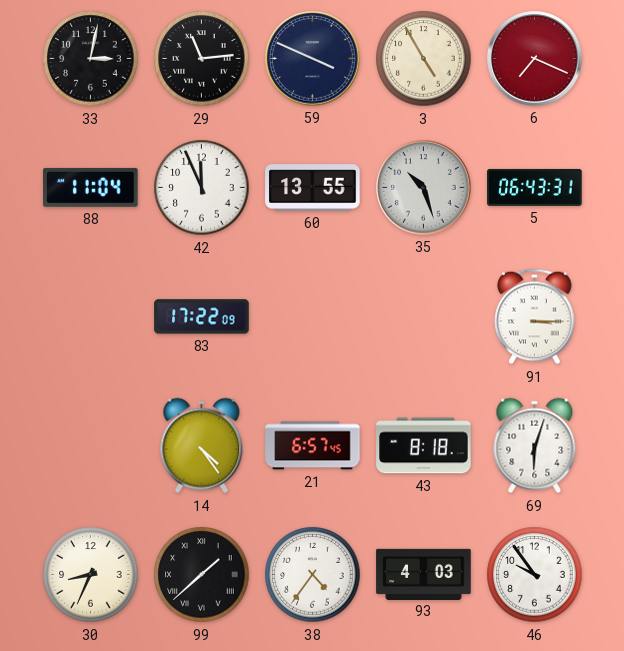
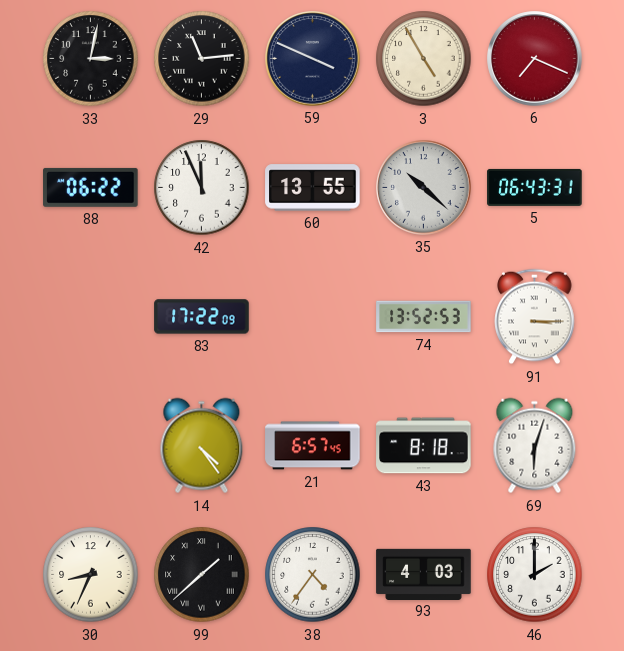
88: 11:04 -> 06:22
35: 10:27 -> 10:22
74: none -> 13:52
46: 9:54 -> 2:00
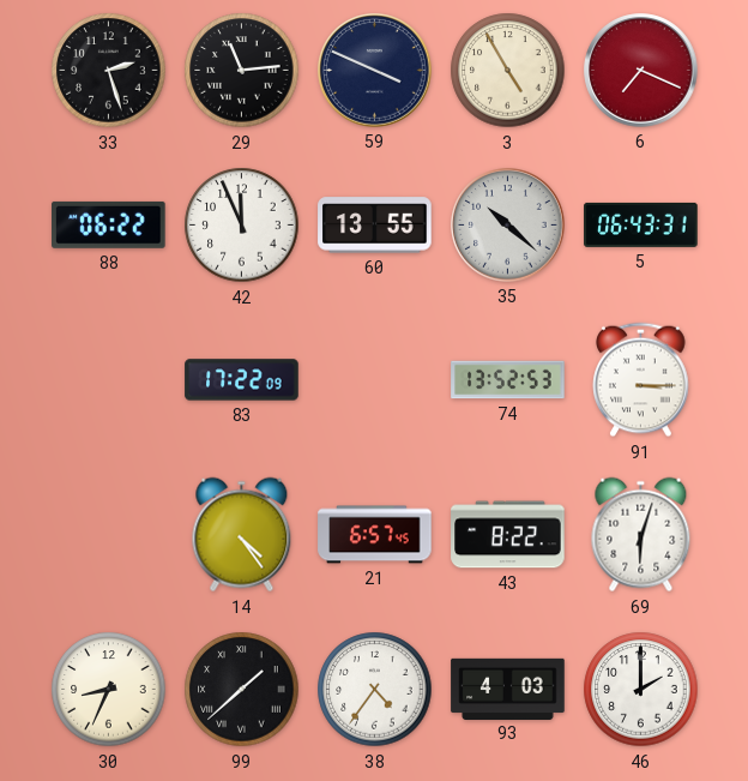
33: 3:02 -> 2:27
43: 8:18 -> 8:22
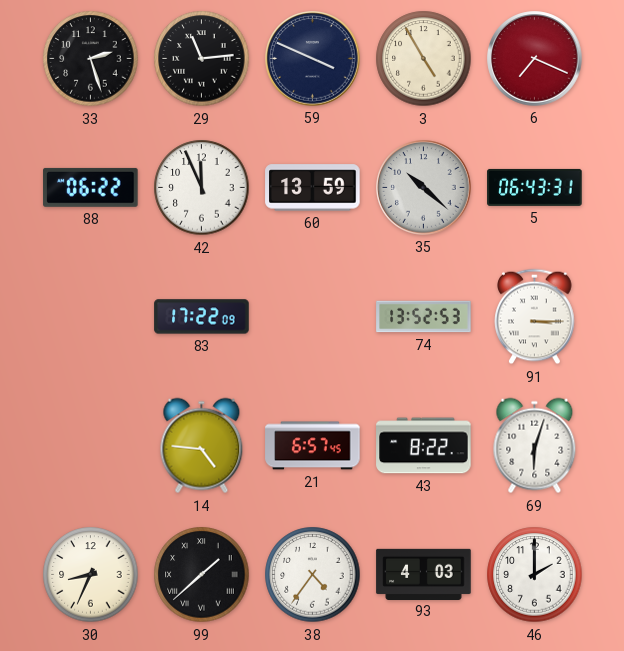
60: 13:55 -> 13:59
14: 4:24 -> 4:46
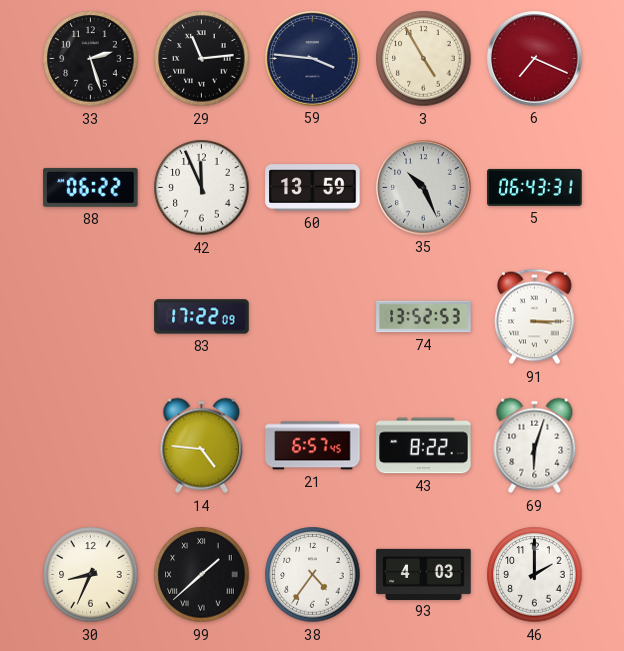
59: 3:49 -> 3:46
35: 10:22 -> 10:26
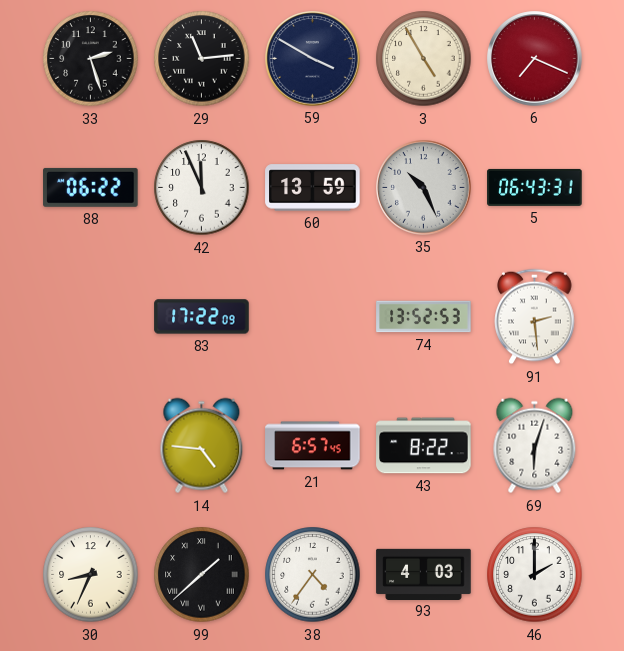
59: 3:46 -> 3:50
91: 3:15 -> 2:29
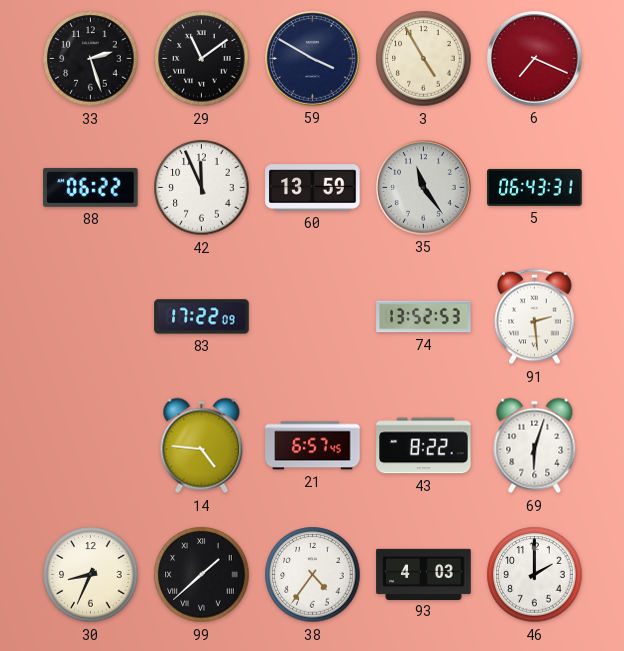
29: 11:14 -> 11:09
35: 10:26 -> 11:24
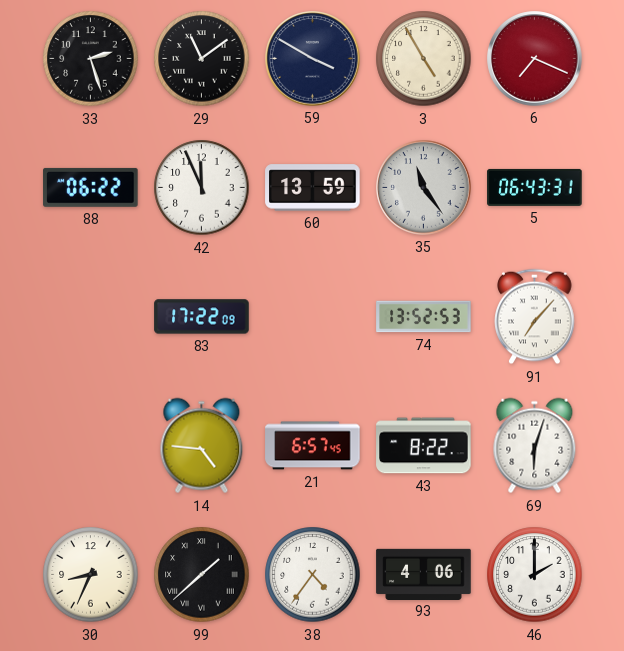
91: 2:29 -> 7:07
93: 4:03 -> 4:06
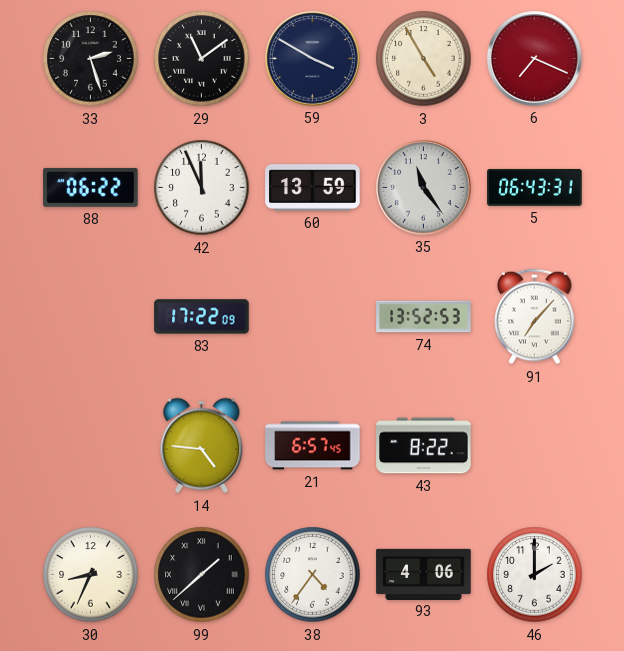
69: 6:03 -> none
